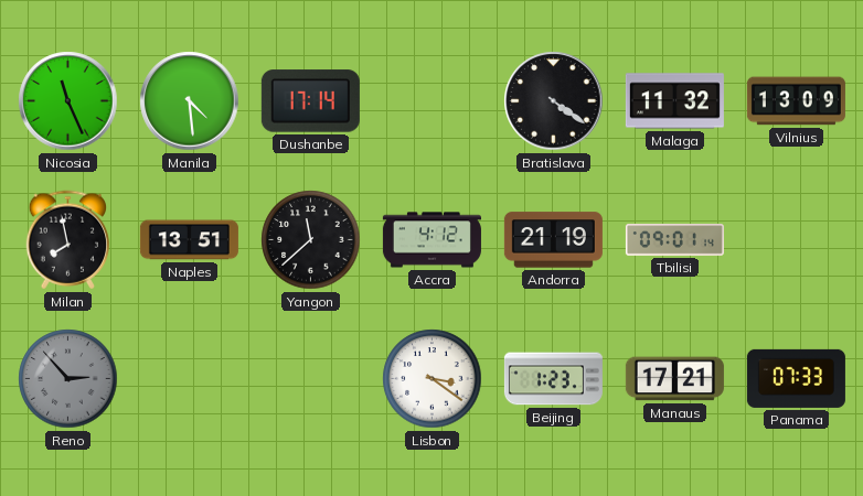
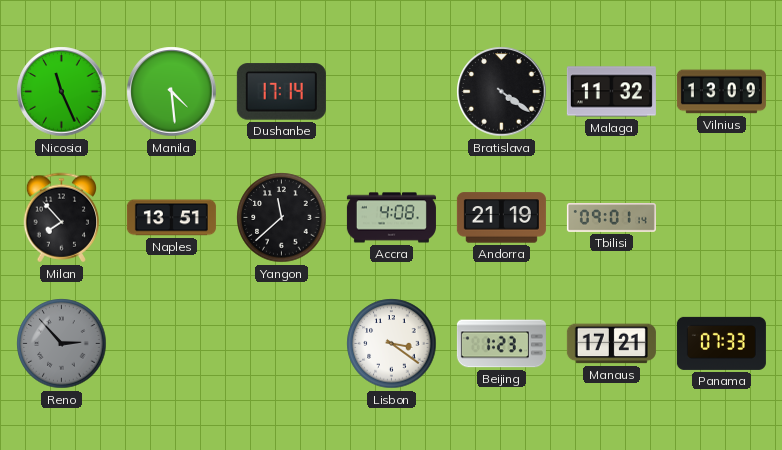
Milan: 7:58 -> 7:53
Accra: 4:12 -> 4:08
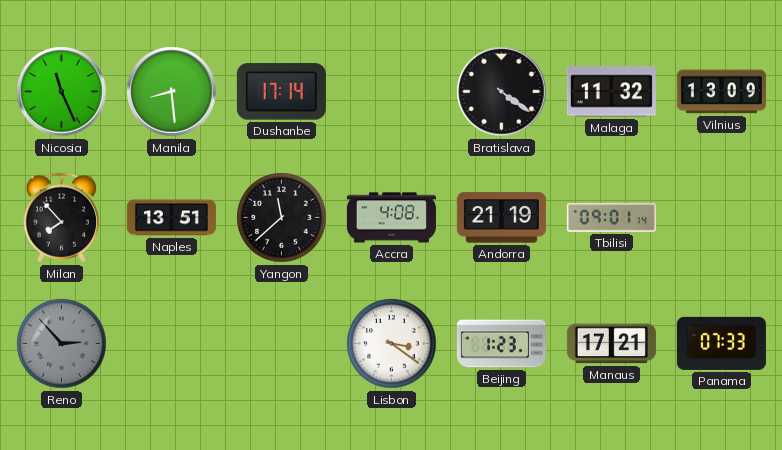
Manila: 4:29 -> 8:29
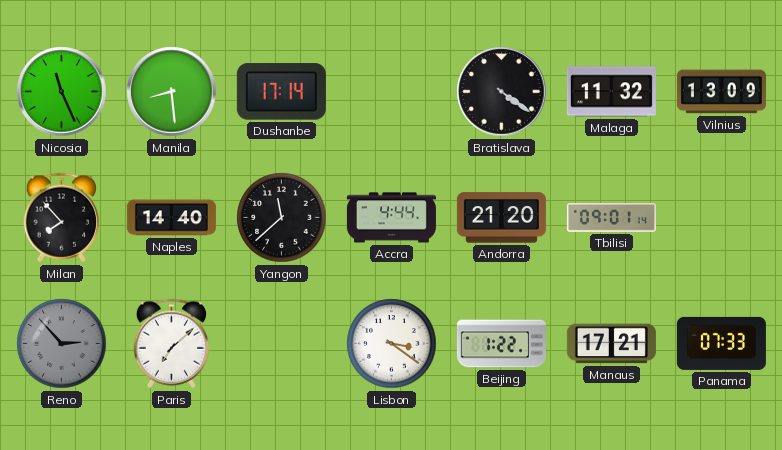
Naples: 13:51 -> 14:40
Accra: 4:08 -> 4:44
Andorra: 21:19 -> 21:20
Paris: none -> 7:08
Beijing: 1:23 -> 1:22
